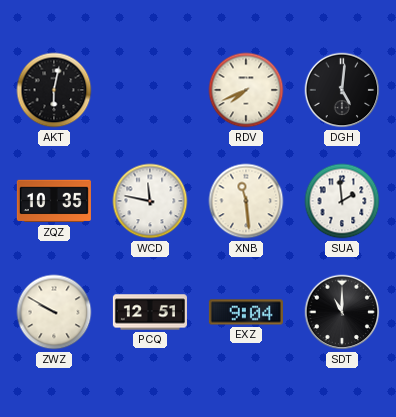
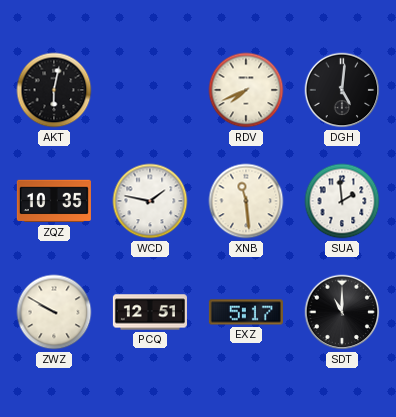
WCD: 11:47 -> 1:47
EXZ: 9:04 -> 5:17
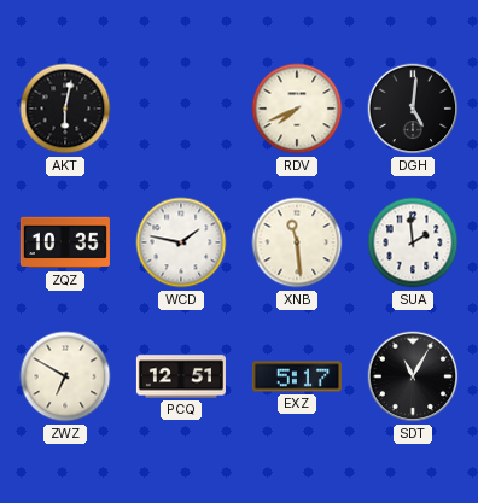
ZWZ: 9:50 -> 6:50
SDT: 11:00 -> 11:05
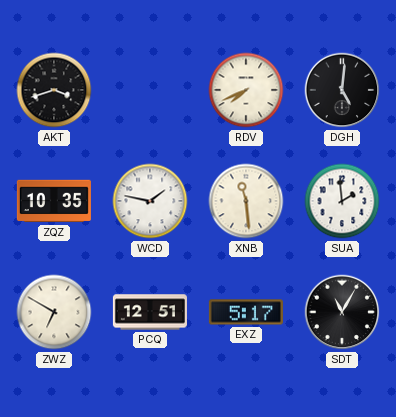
AKT: 6:02 -> 3:42
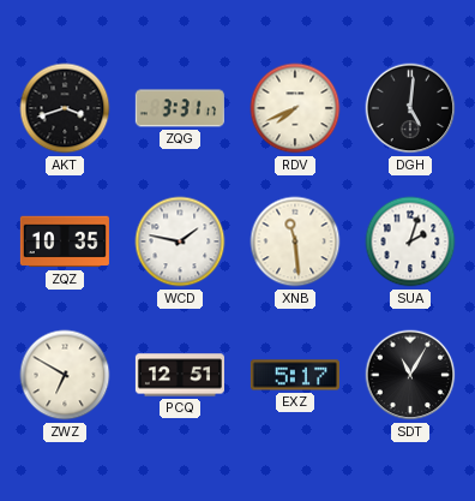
ZQG: none -> 3:31
SUA: 1:59 -> 2:03
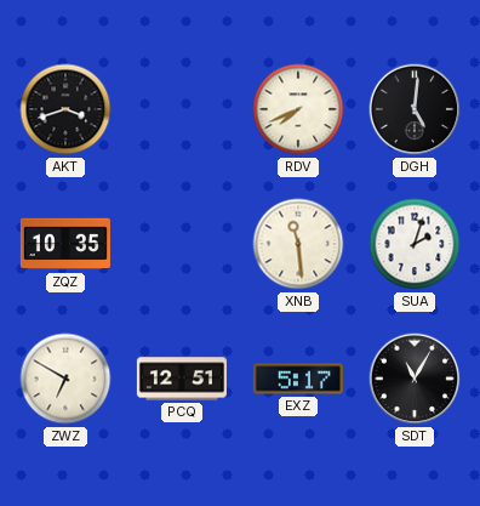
ZQG: 3:31 -> none
WCD: 1:47 -> none
